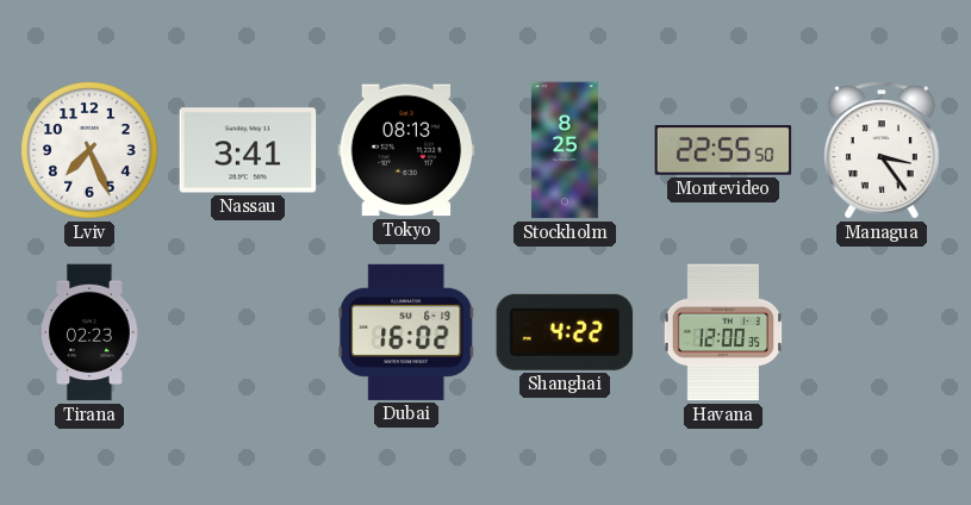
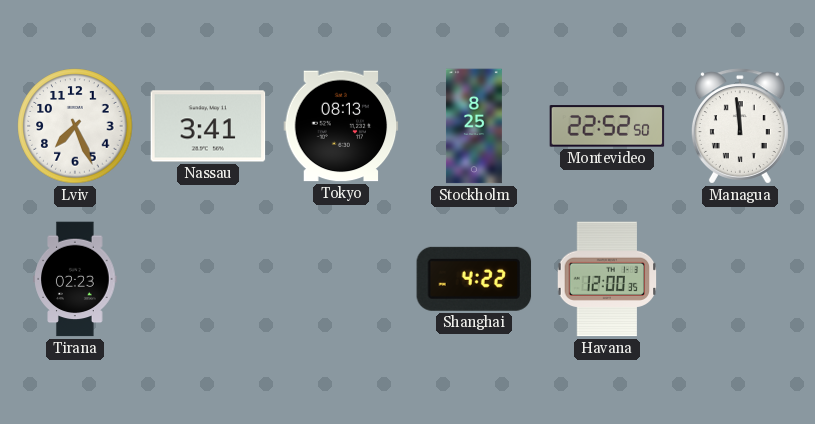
Montevideo: 22:55 -> 22:52
Managua: 3:24 -> 11:59
Dubai: 16:02 -> none
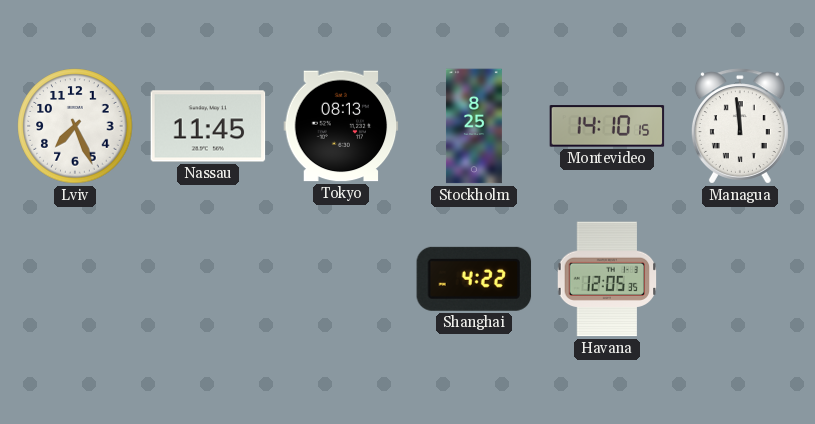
Nassau: 3:41 -> 11:45
Montevideo: 22:52 -> 14:10
Tirana: 02:23 -> none
Havana: 12:00 -> 12:05
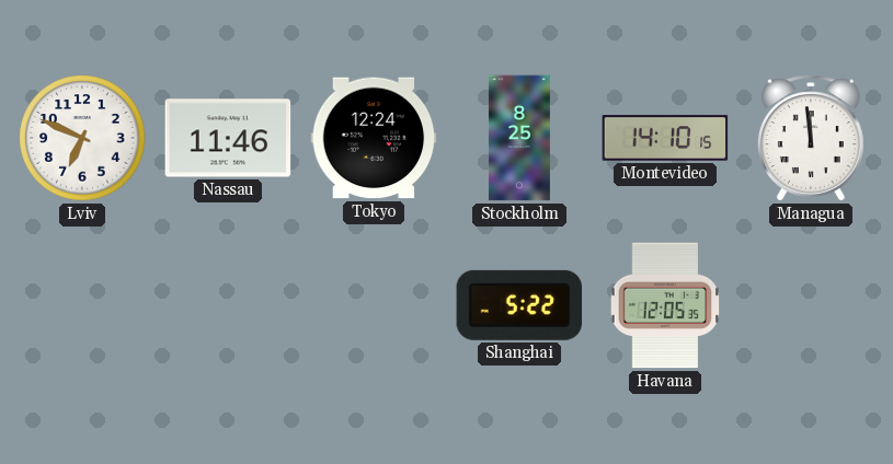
Lviv: 7:26 -> 6:49
Nassau: 11:45 -> 11:46
Tokyo: 08:13 -> 12:24
Shanghai: 4:22 -> 5:22
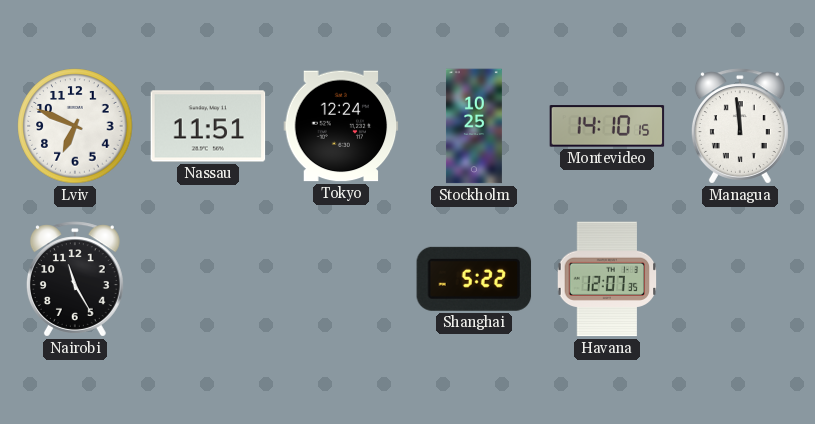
Nassau: 11:46 -> 11:51
Stockholm: 8:25 -> 10:25
Nairobi: none -> 11:25
Havana: 12:05 -> 12:07
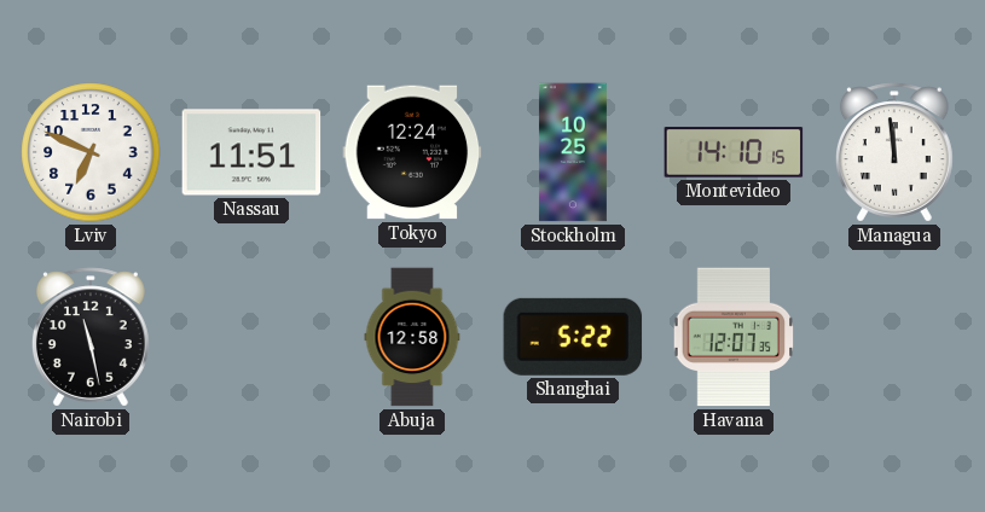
Nairobi: 11:25 -> 11:28
Abuja: none -> 12:58
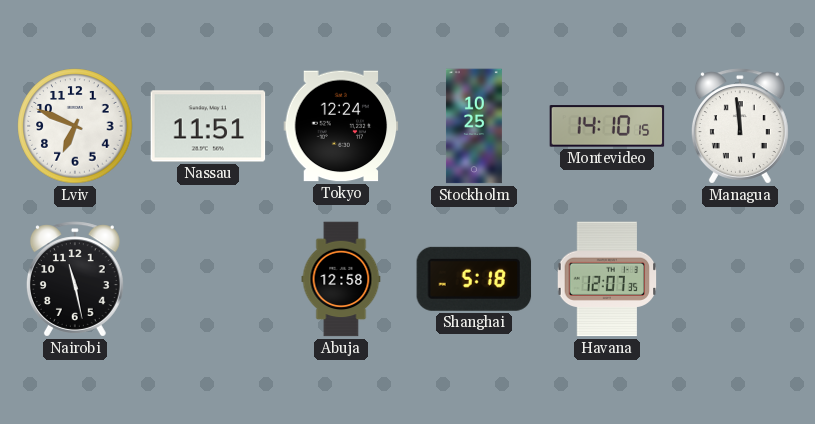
Shanghai: 5:22 -> 5:18
